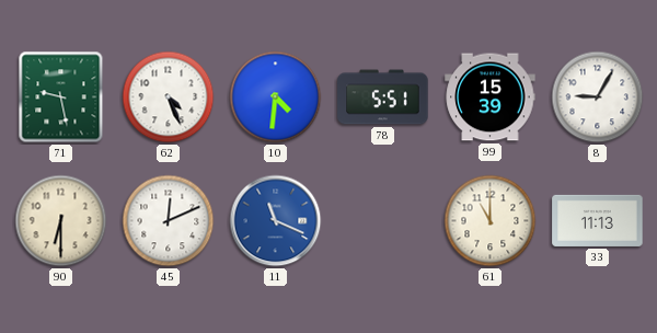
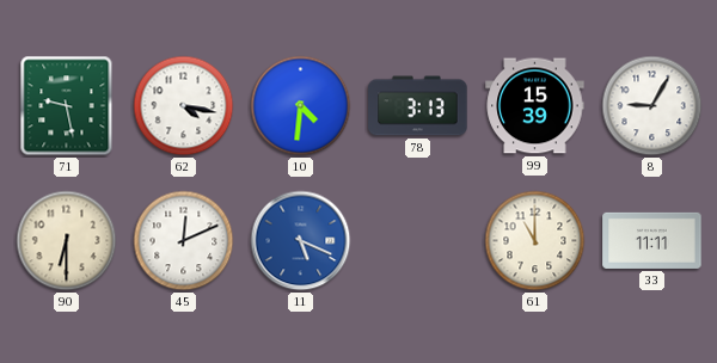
62: 4:26 -> 4:17
78: 5:51 -> 3:13
11: 11:19 -> 5:19
33: 11:13 -> 11:11
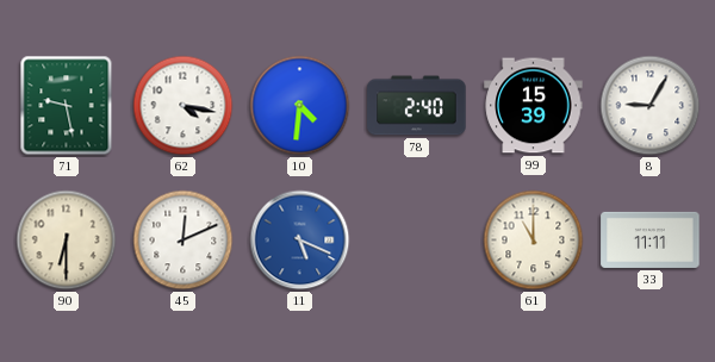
78: 3:13 -> 2:40
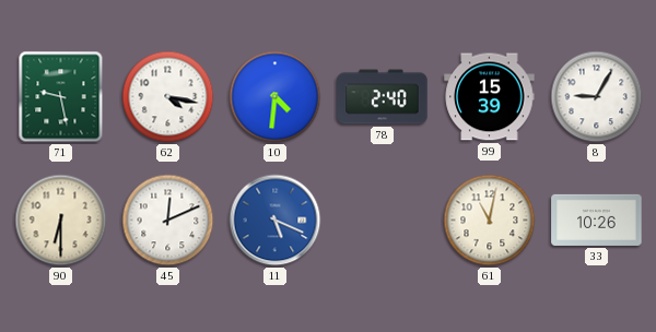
61: 11:00 -> 11:02
33: 11:11 -> 10:26
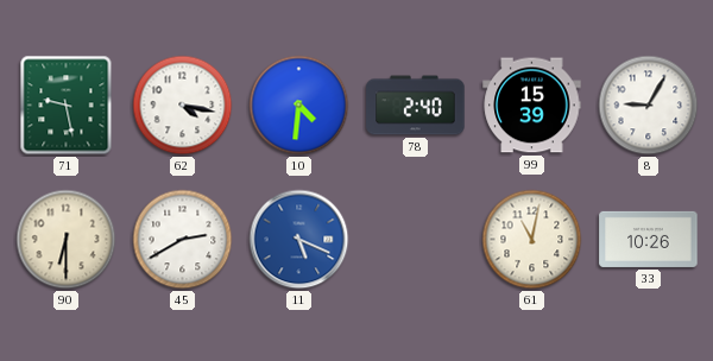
45: 12:11 -> 2:40
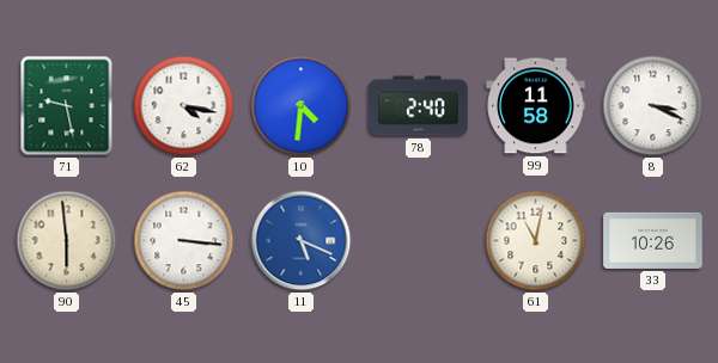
99: 15:39 -> 11:58
8: 9:05 -> 3:19
90: 6:30 -> 5:59
45: 2:40 -> 3:16
